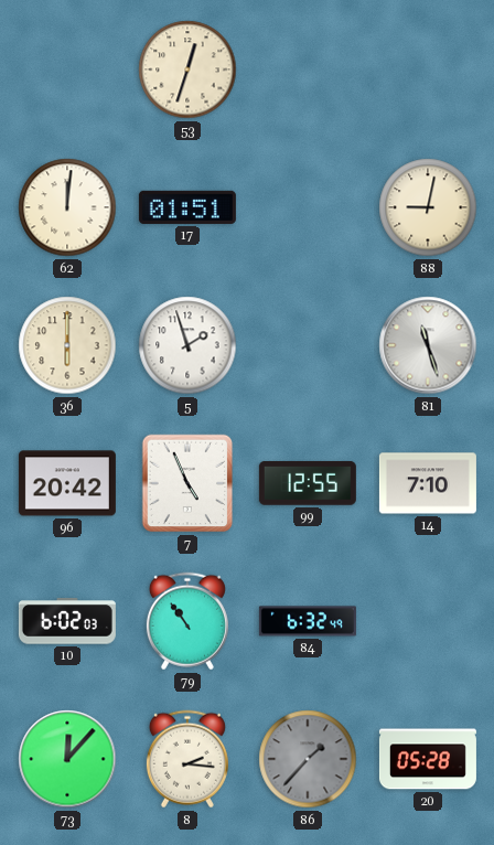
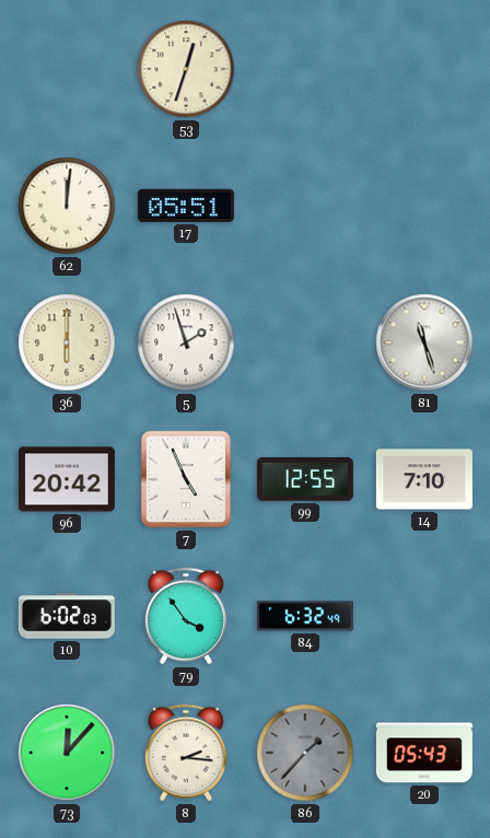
17: 01:51 -> 05:51
88: 9:02 -> none
79: 10:54 -> 3:54
20: 05:28 -> 05:43
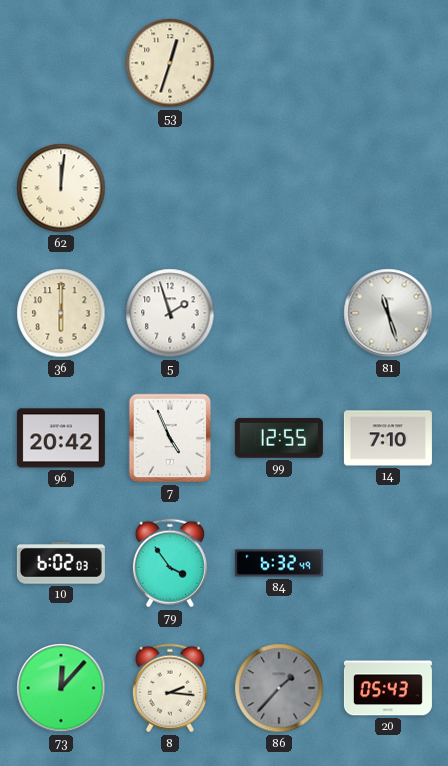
17: 05:51 -> none
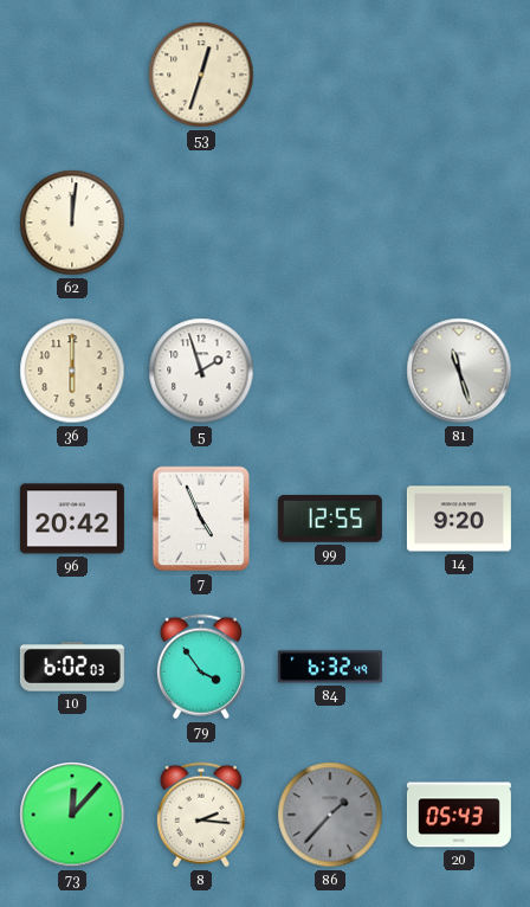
14: 7:10 -> 9:20
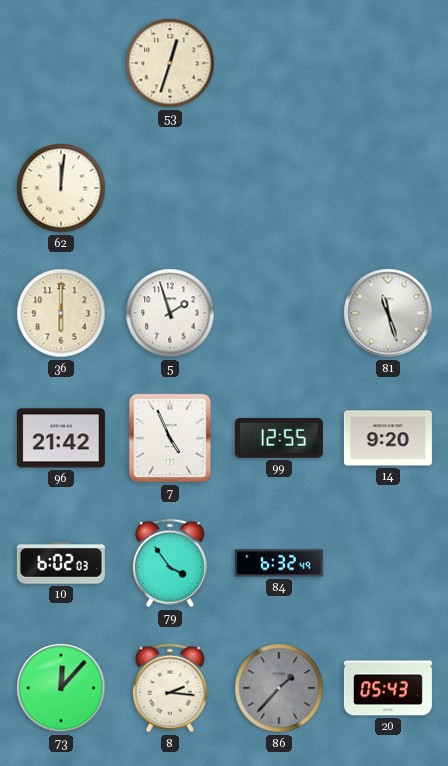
96: 20:42 -> 21:42
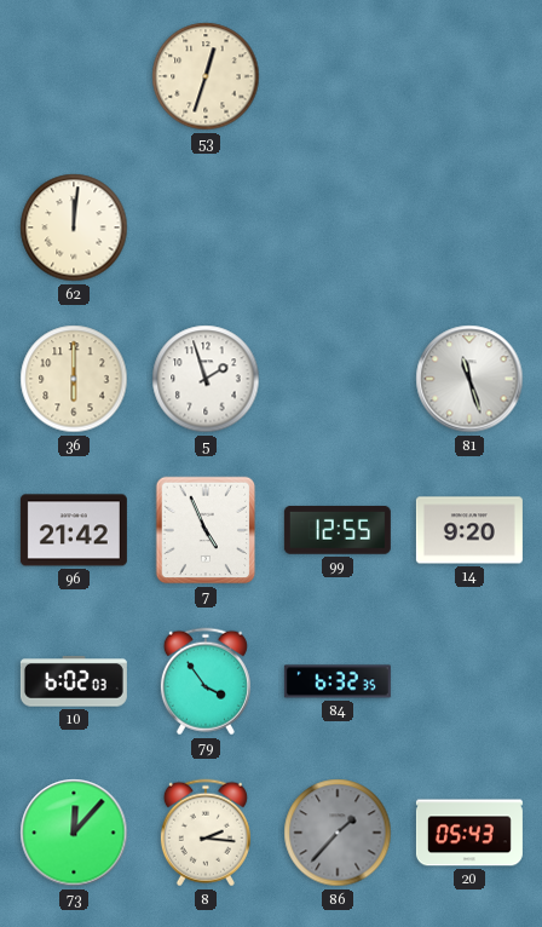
84: 6:32:49 -> 6:32:35
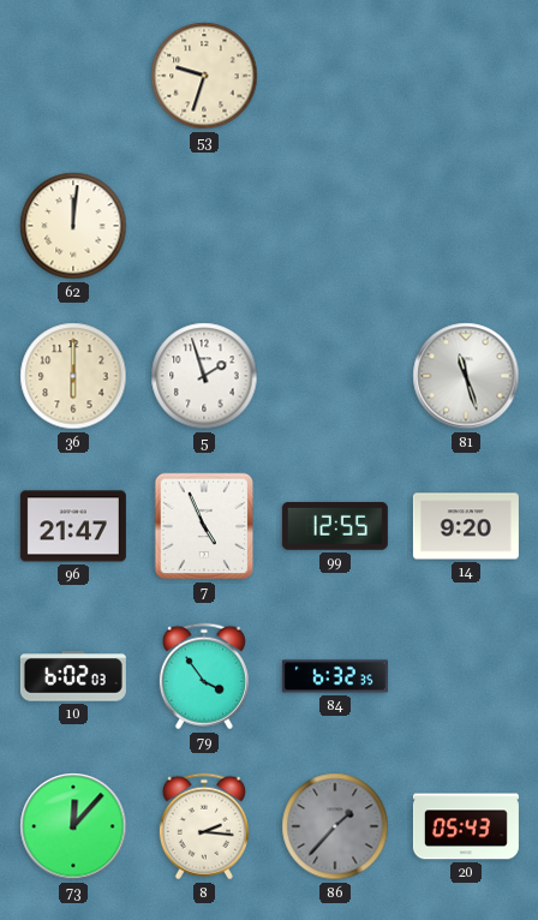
53: 12:33 -> 9:33
96: 21:42 -> 21:47
